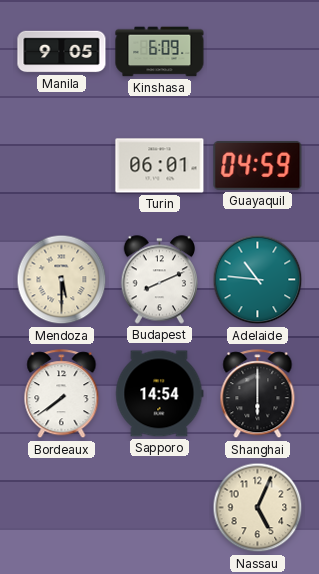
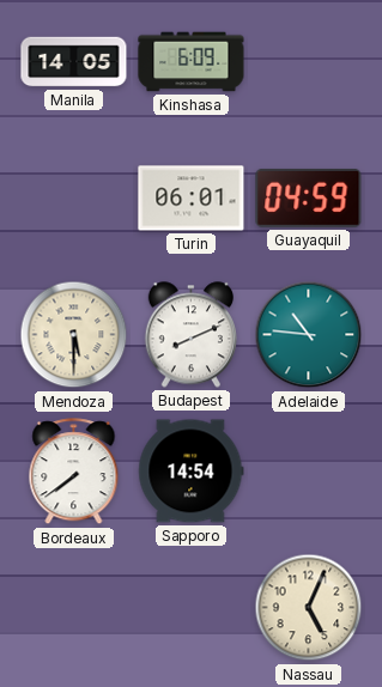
Manila: 9:05 -> 14:05
Shanghai: 6:00 -> none
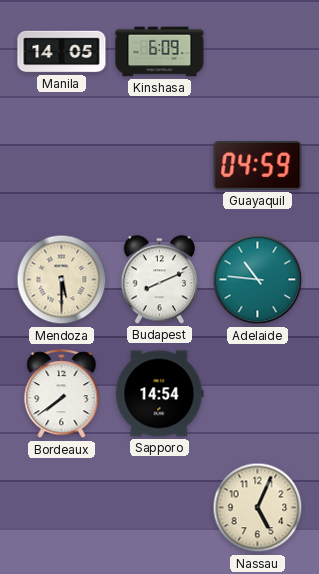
Turin: 06:01 -> none
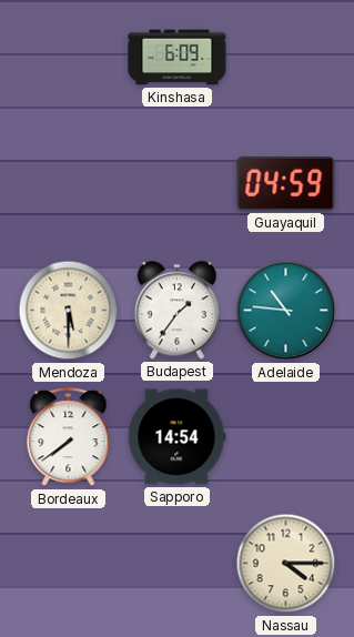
Manila: 14:05 -> none
Budapest: 8:11 -> 1:36
Nassau: 5:04 -> 4:15
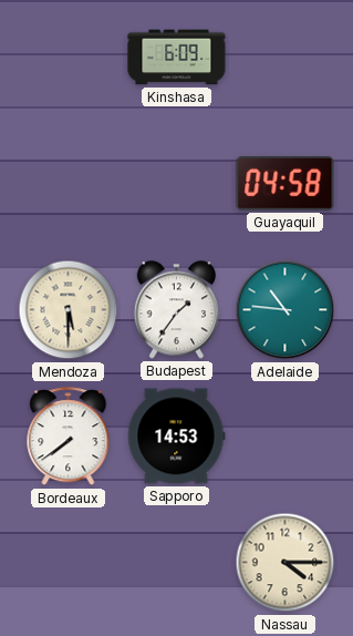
Guayaquil: 04:59 -> 04:58
Sapporo: 14:54 -> 14:53
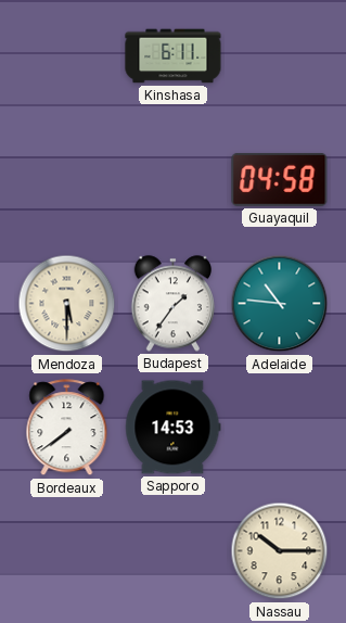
Kinshasa: 6:09 -> 6:11
Nassau: 4:15 -> 10:15
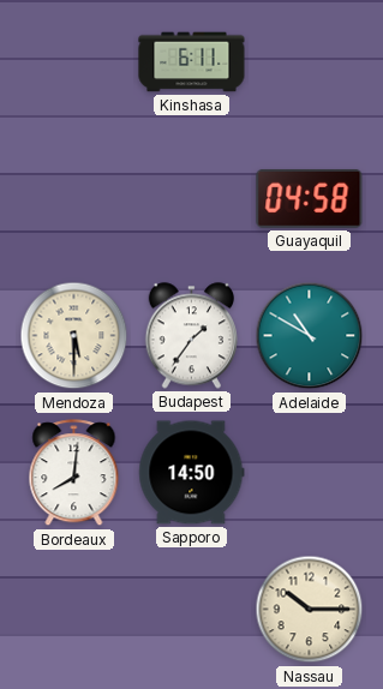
Adelaide: 10:46 -> 10:50
Bordeaux: 7:39 -> 8:01
Sapporo: 14:53 -> 14:50
